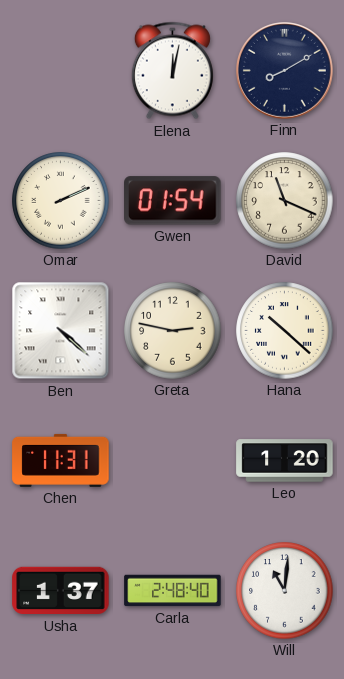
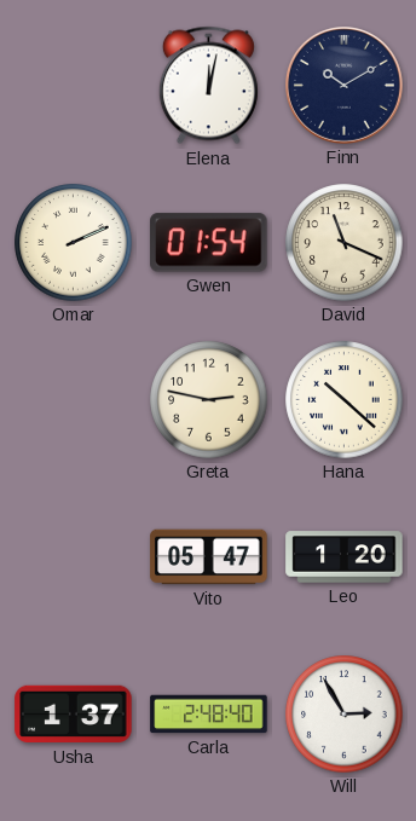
Finn: 8:10 -> 10:10
Ben: 4:22 -> none
Chen: 11:31 -> none
Vito: none -> 05:47
Will: 11:01 -> 2:55
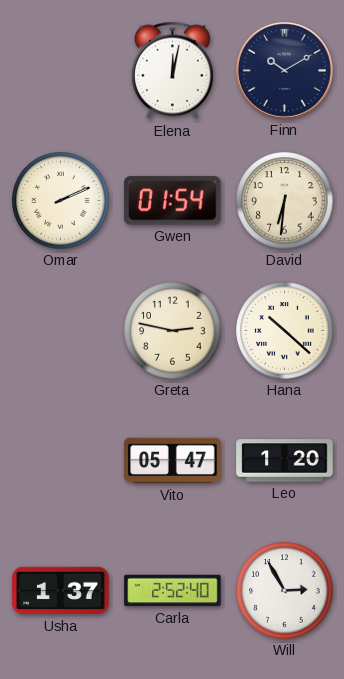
David: 11:19 -> 6:31
Carla: 2:48 -> 2:52
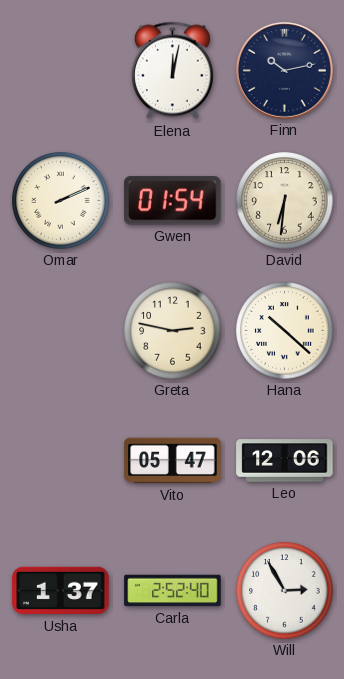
Finn: 10:10 -> 10:13
Leo: 1:20 -> 12:06
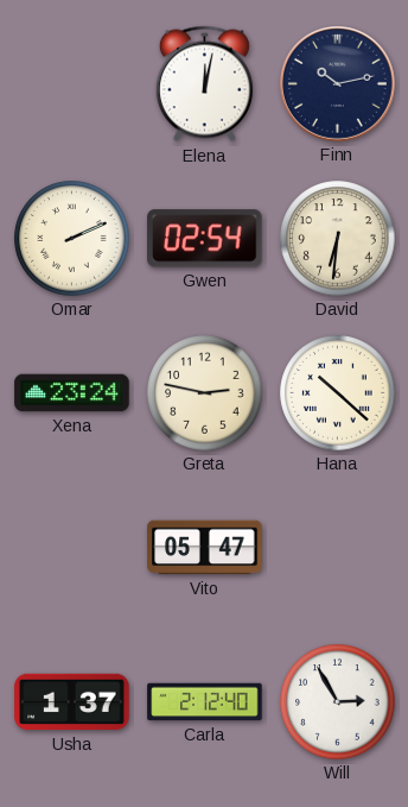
Gwen: 01:54 -> 02:54
Xena: none -> 23:24
Leo: 12:06 -> none
Carla: 2:52 -> 2:12
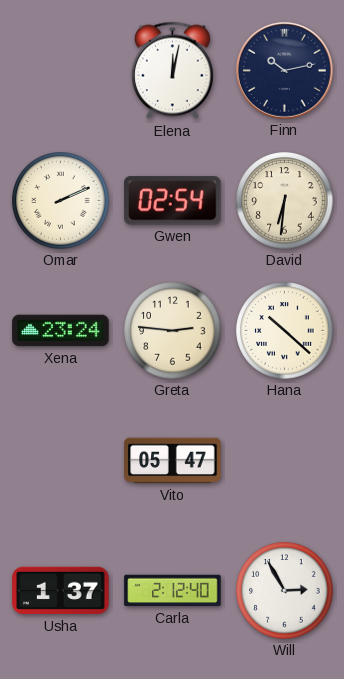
Greta: 2:47 -> 2:46
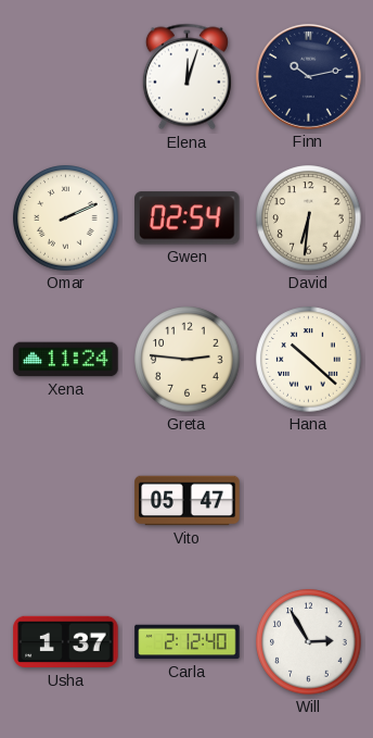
Elena: 12:02 -> 12:03
Xena: 23:24 -> 11:24
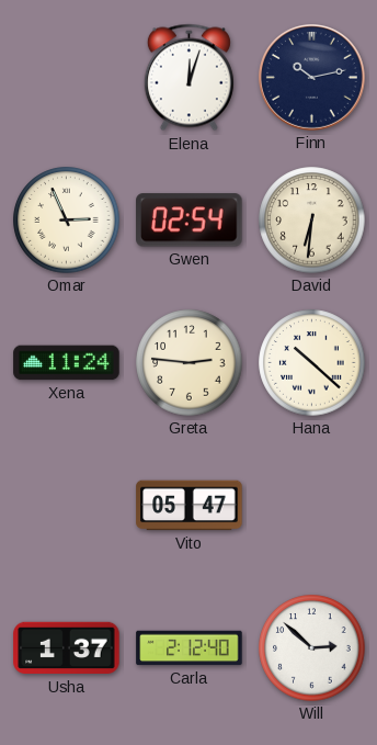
Omar: 2:11 -> 2:56
Will: 2:55 -> 2:52
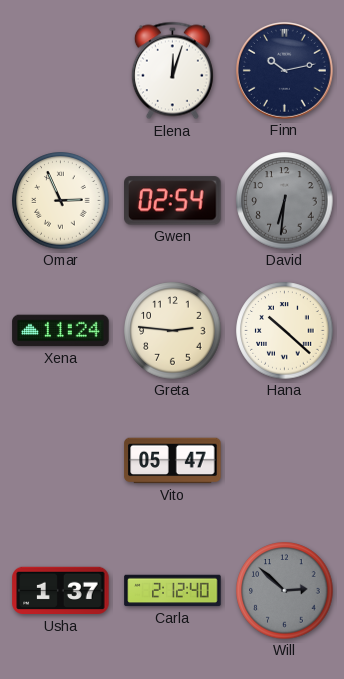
David dial: cream -> grey
Will dial: white -> grey
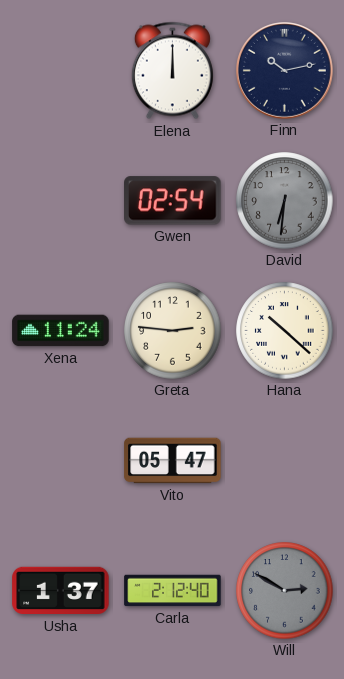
Elena: 12:03 -> 12:00
Omar: 2:56 -> none
Will: 2:52 -> 2:50
